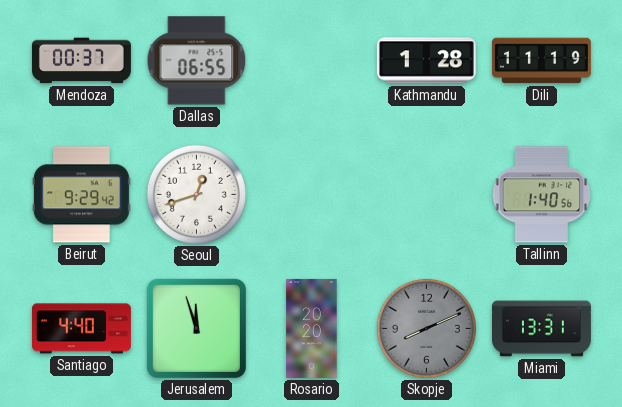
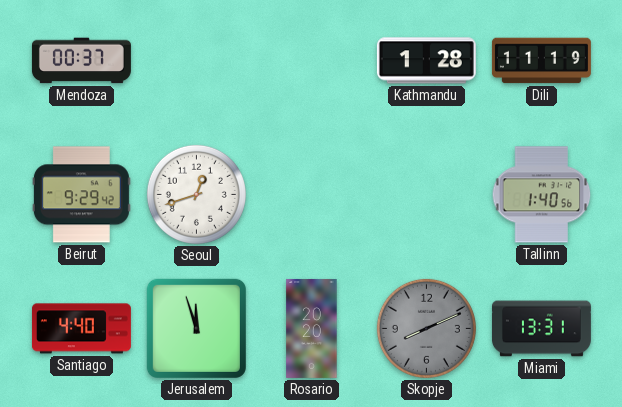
Dallas: 06:55 -> none
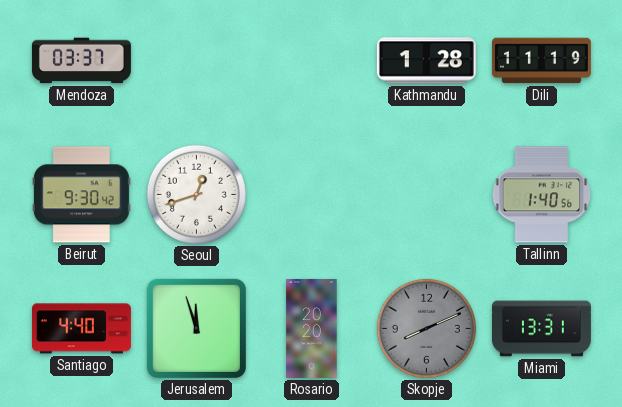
Mendoza: 00:37 -> 03:37
Beirut: 9:29 -> 9:30
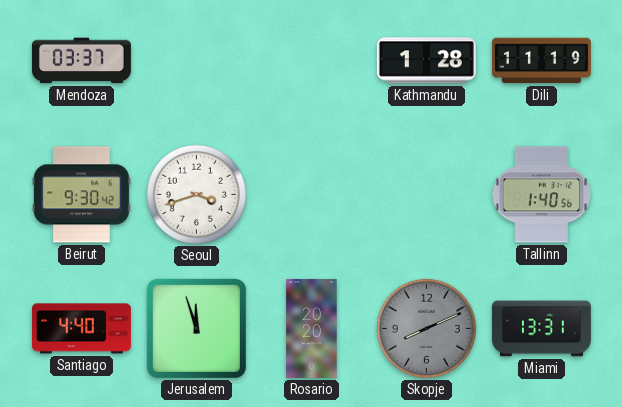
Seoul: 12:42 -> 3:42
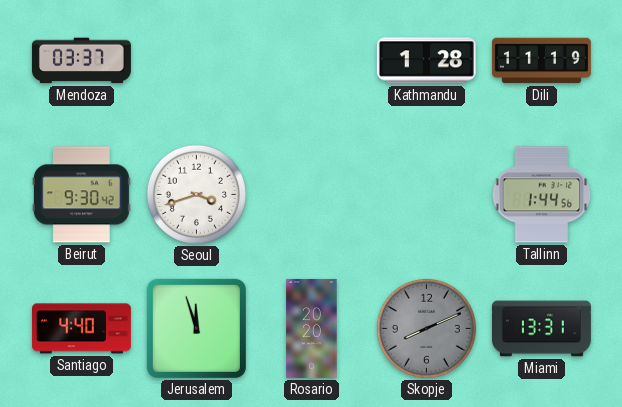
Tallinn: 1:40 -> 1:44
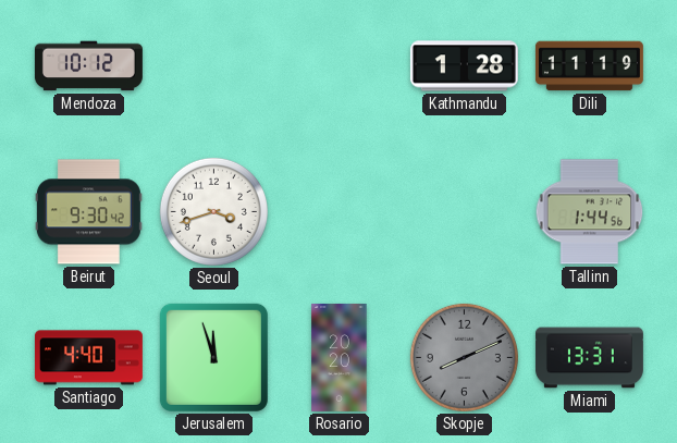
Mendoza: 03:37 -> 10:12
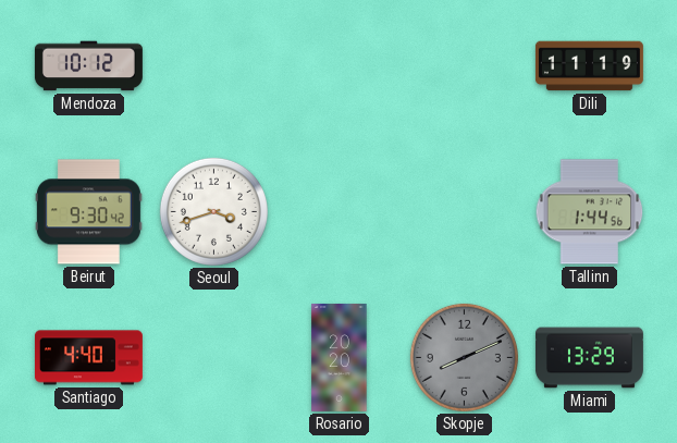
Kathmandu: 1:28 -> none
Jerusalem: 11:57 -> none
Miami: 13:31 -> 13:29
